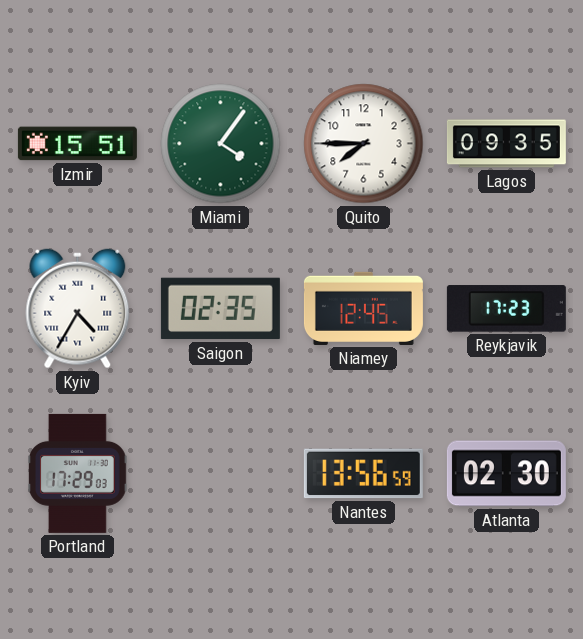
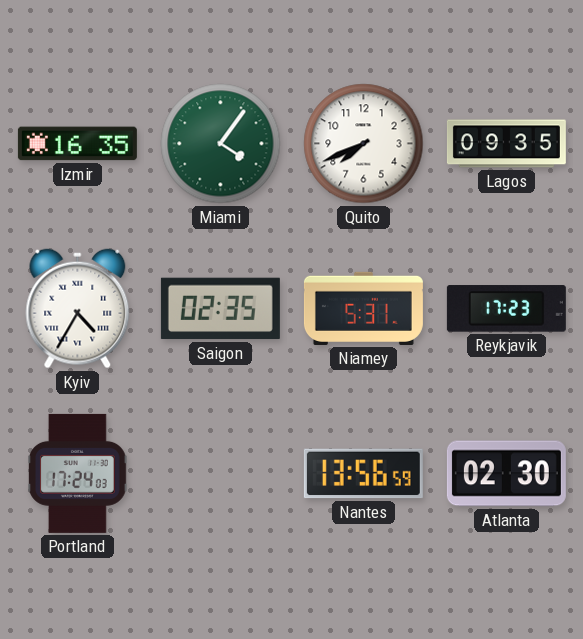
Izmir: 15:51 -> 16:35
Quito: 7:45 -> 7:41
Niamey: 12:45 -> 5:31
Portland: 17:29 -> 17:24
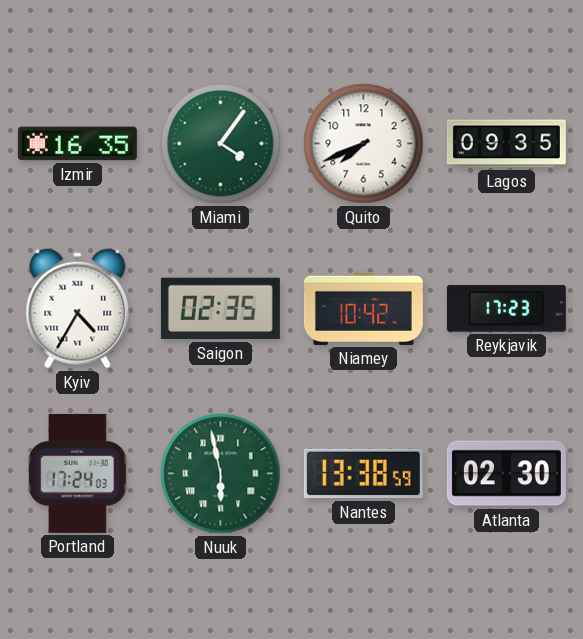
Niamey: 5:31 -> 10:42
Nuuk: none -> 5:58
Nantes: 13:56 -> 13:38
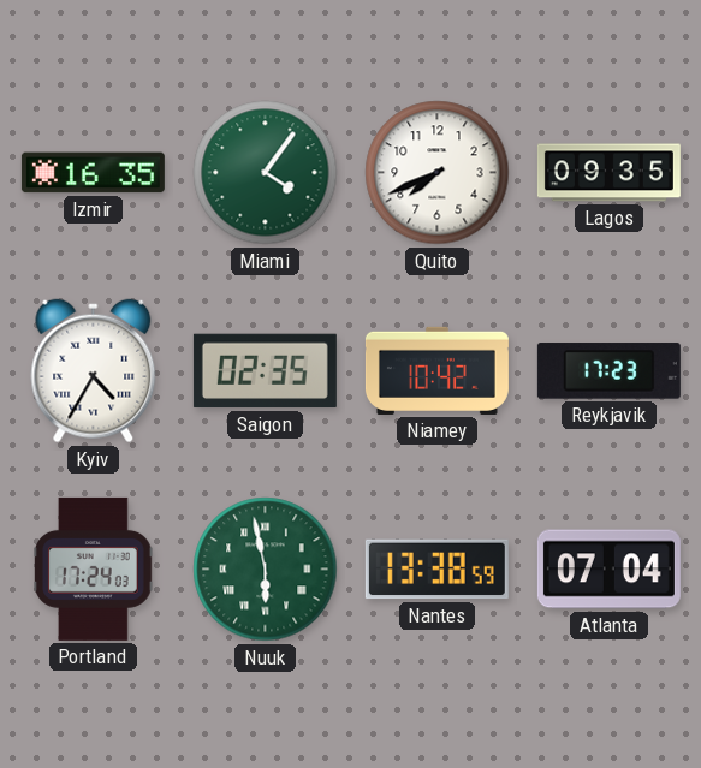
Atlanta: 02:30 -> 07:04
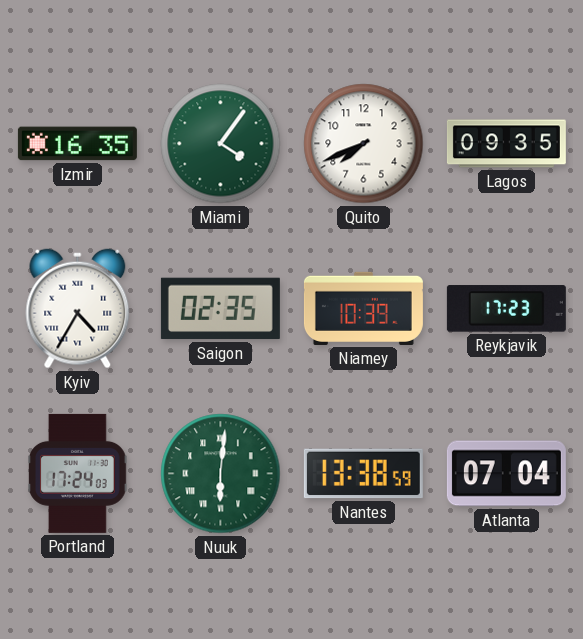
Niamey: 10:42 -> 10:39
Nuuk: 5:58 -> 6:01
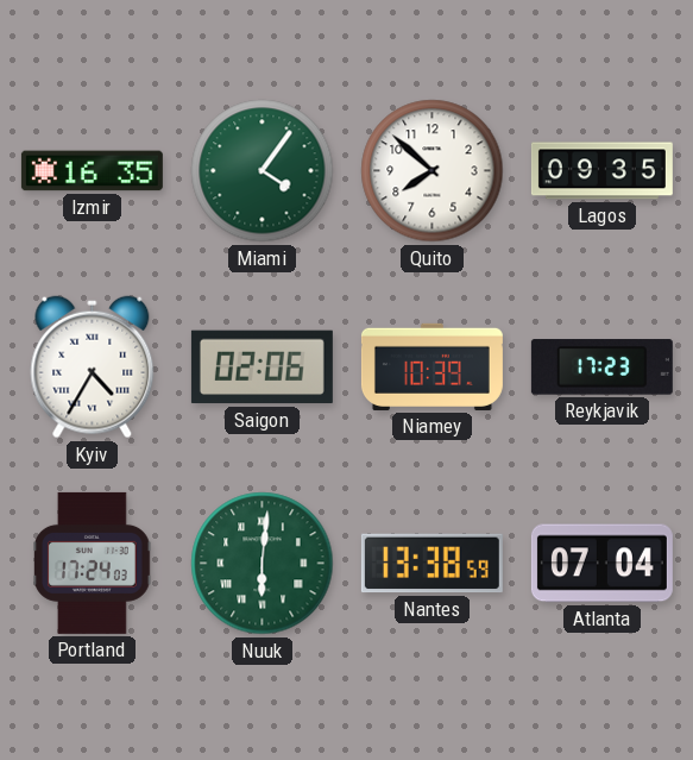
Quito: 7:41 -> 7:52
Saigon: 02:35 -> 02:06
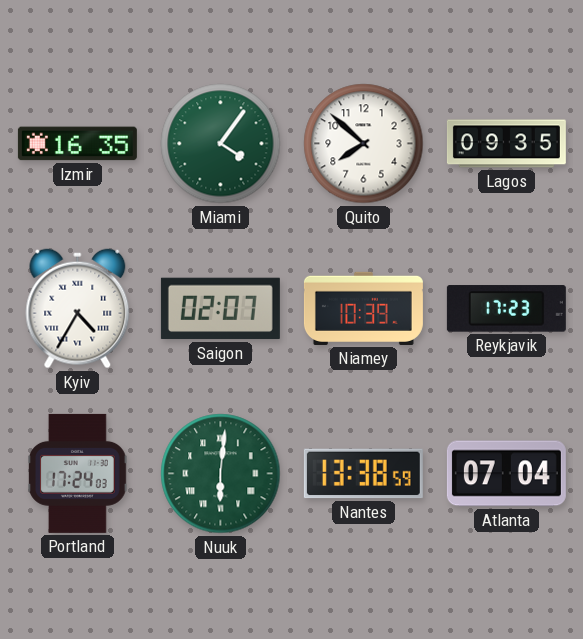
Saigon: 02:06 -> 02:07
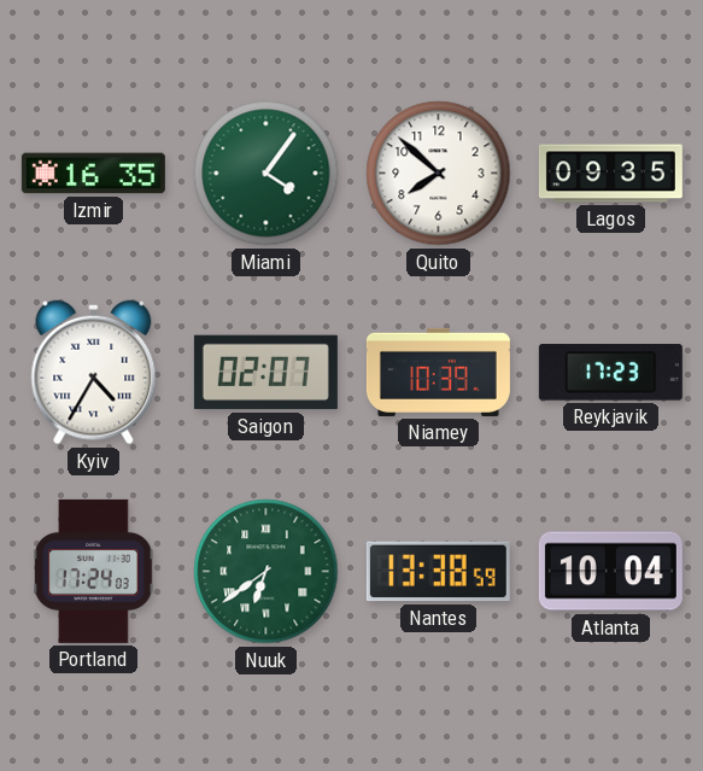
Nuuk: 6:01 -> 6:39
Atlanta: 07:04 -> 10:04
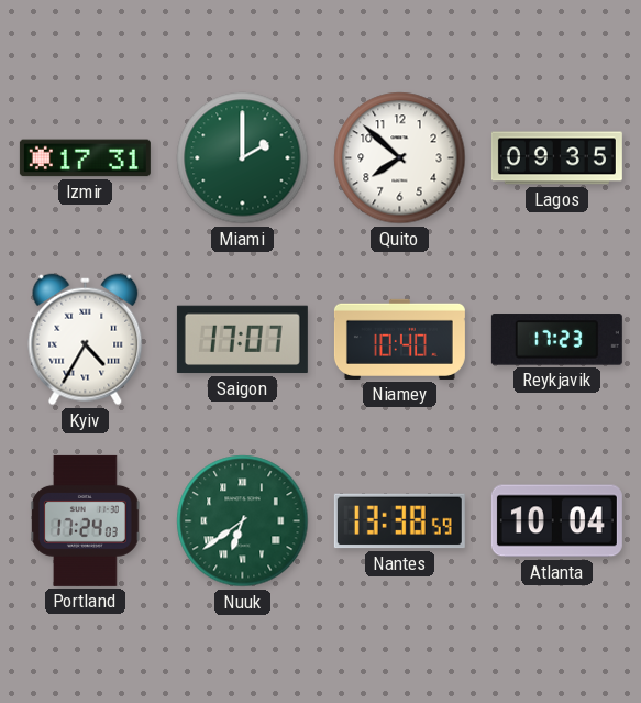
Izmir: 16:35 -> 17:31
Miami: 4:06 -> 2:00
Saigon: 02:07 -> 17:07
Niamey: 10:39 -> 10:40
